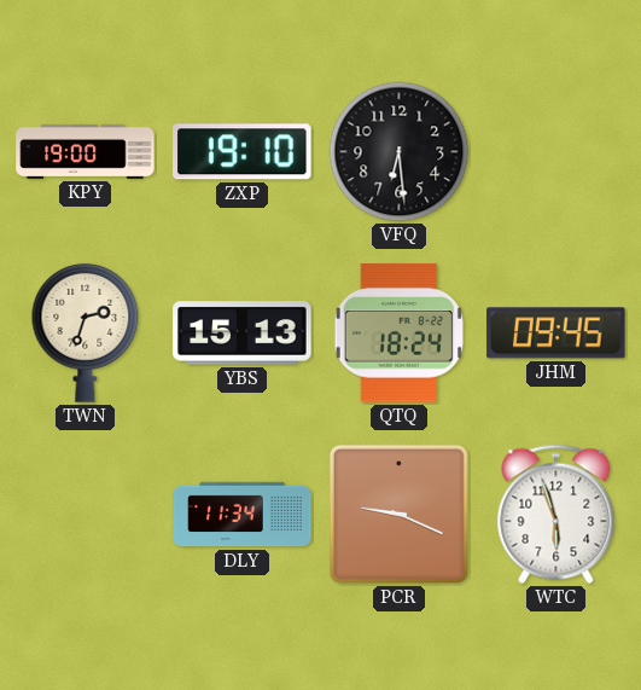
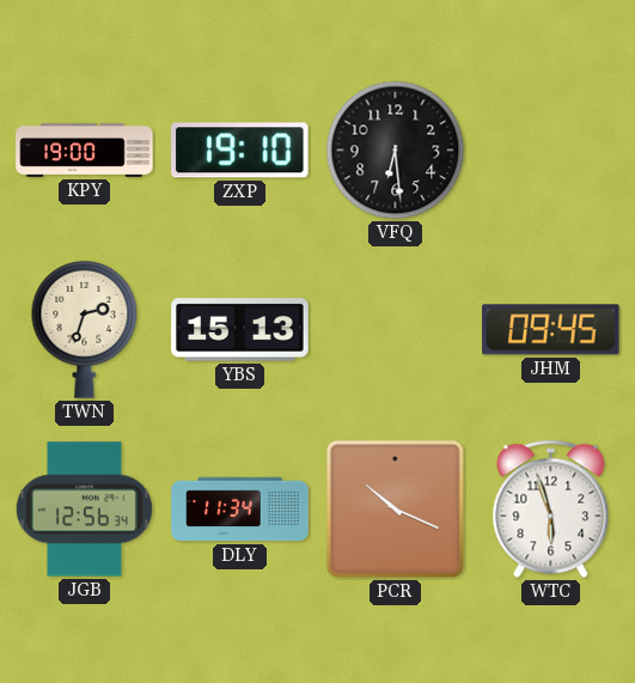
QTQ: 18:24 -> none
JGB: none -> 12:56
PCR: 9:19 -> 10:19
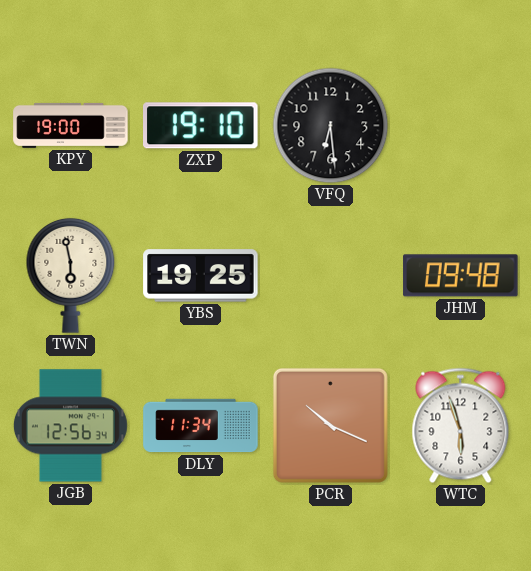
TWN: 2:33 -> 5:58
YBS: 15:13 -> 19:25
JHM: 09:45 -> 09:48
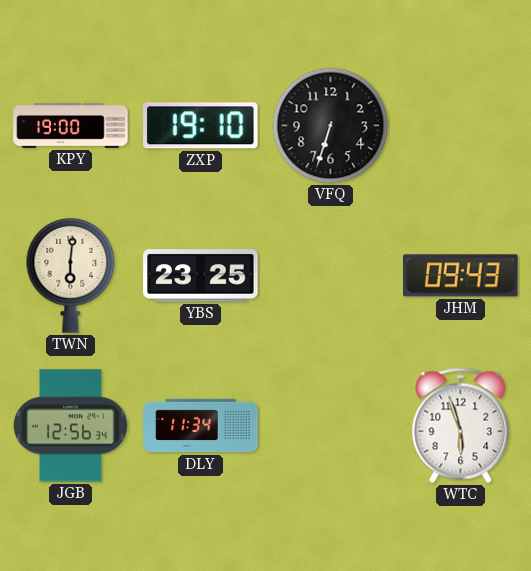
VFQ: 6:29 -> 6:33
TWN: 5:58 -> 6:01
YBS: 19:25 -> 23:25
JHM: 09:48 -> 09:43
PCR: 10:19 -> none
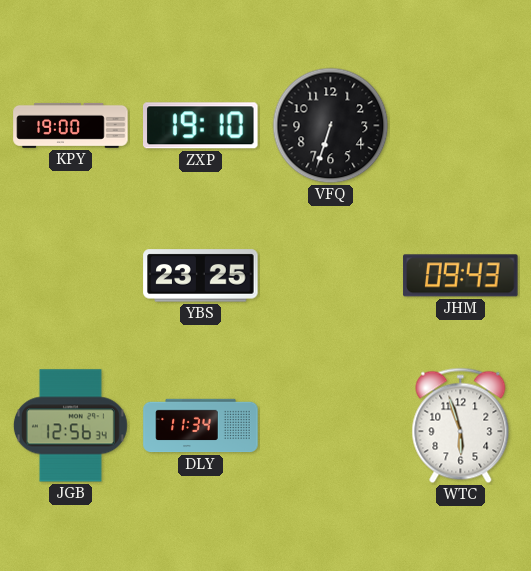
TWN: 6:01 -> none
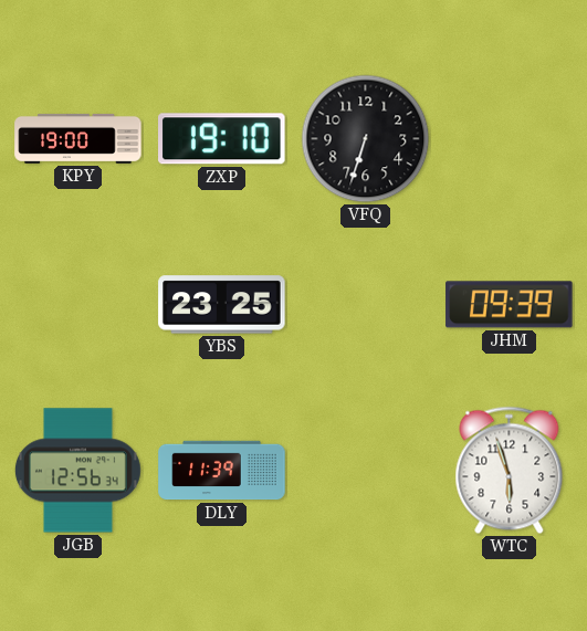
JHM: 09:43 -> 09:39
DLY: 11:34 -> 11:39
